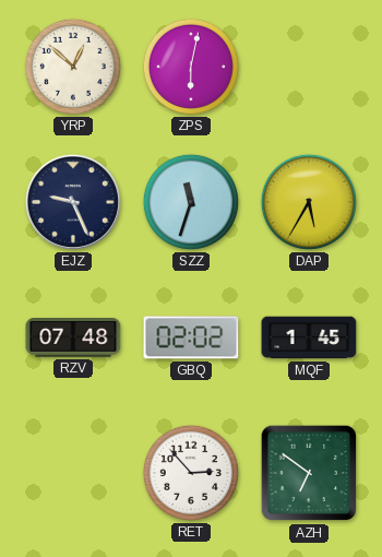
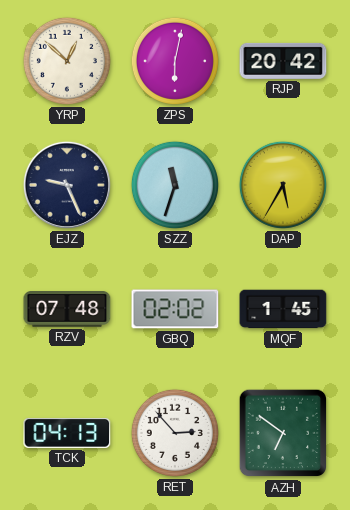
RJP: none -> 20:42
TCK: none -> 04:13
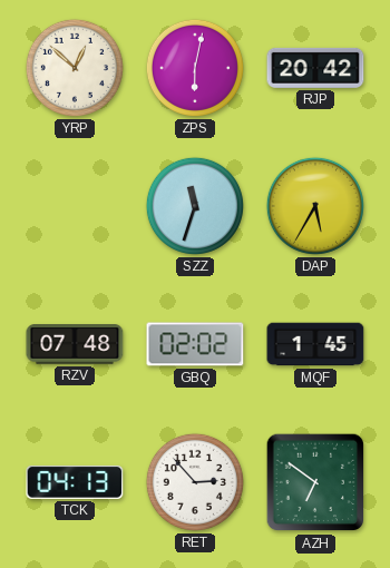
EJZ: 9:26 -> none
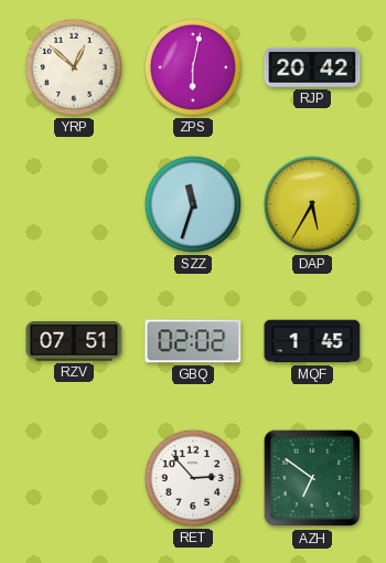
RZV: 07:48 -> 07:51
TCK: 04:13 -> none
